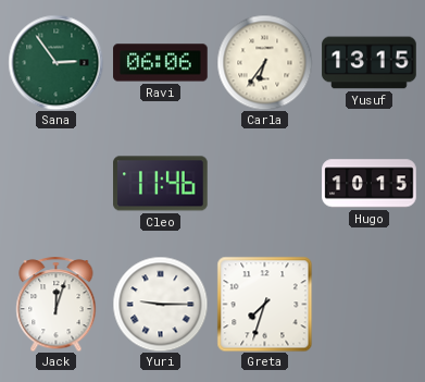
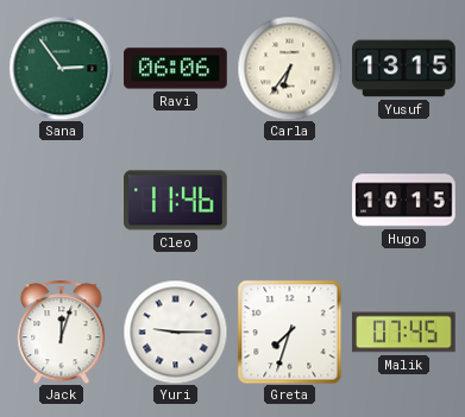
Malik: none -> 07:45
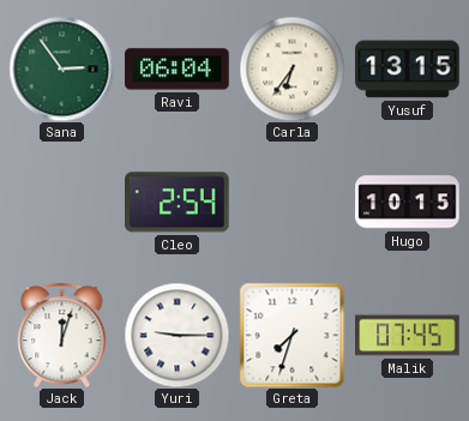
Ravi: 06:06 -> 06:04
Cleo: 11:46 -> 2:54
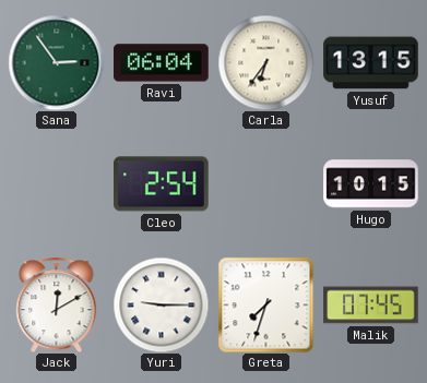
Jack: 12:03 -> 12:10
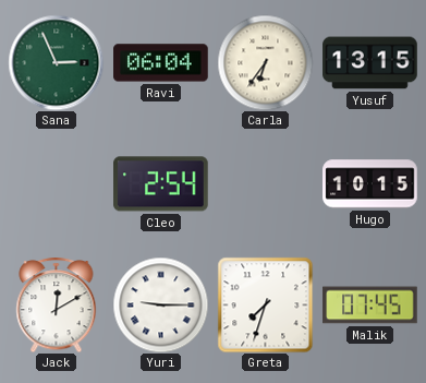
Sana: 2:54 -> 2:56
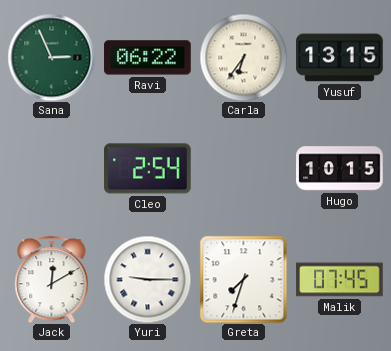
Ravi: 06:04 -> 06:22
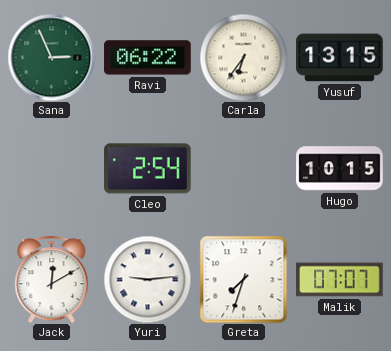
Yuri: 9:15 -> 9:14
Malik: 07:45 -> 07:07
